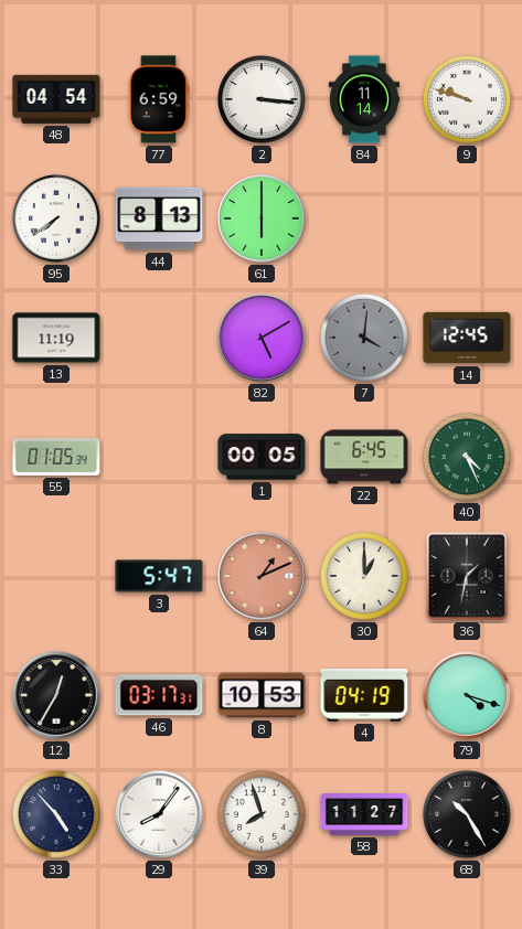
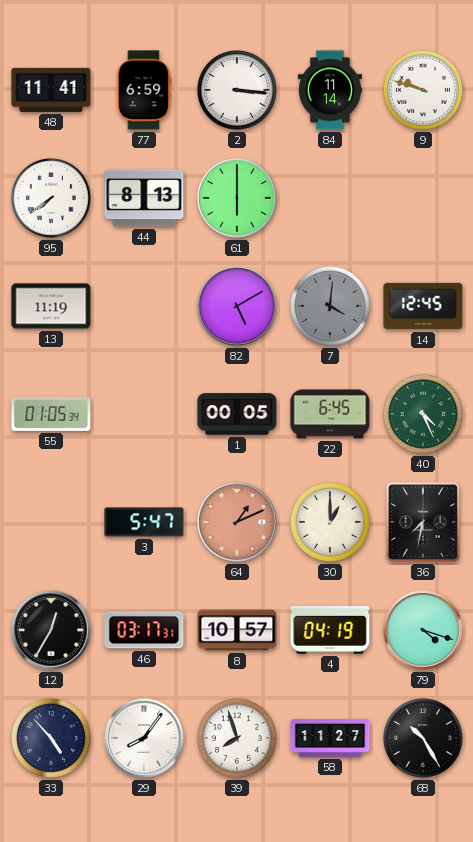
48: 04:54 -> 11:41
36: 1:32 -> 7:32
8: 10:53 -> 10:57
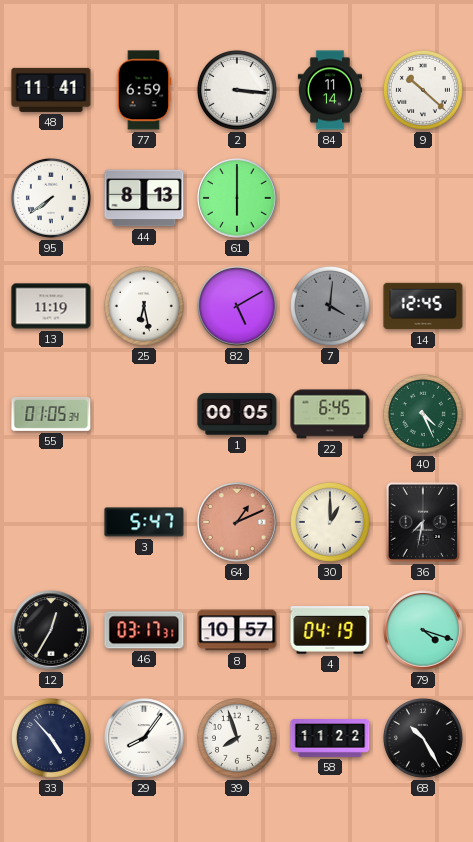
9: 9:48 -> 10:22
25: none -> 6:28
58: 11:27 -> 11:22
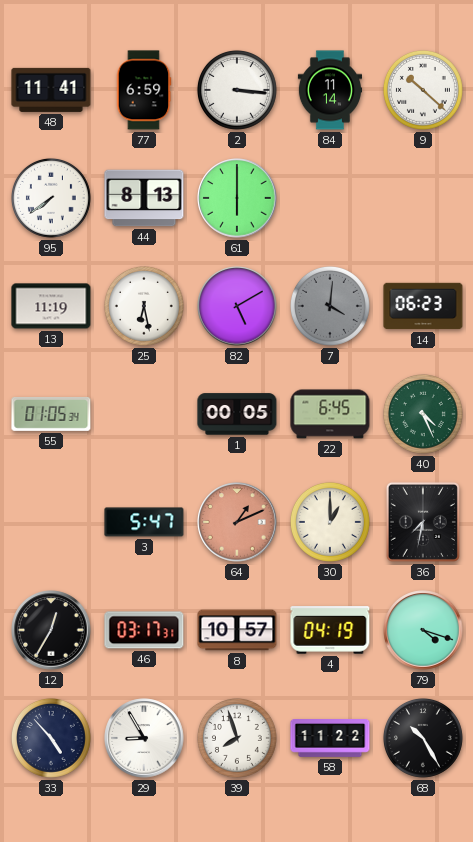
14: 12:45 -> 06:23
29: 8:06 -> 8:55
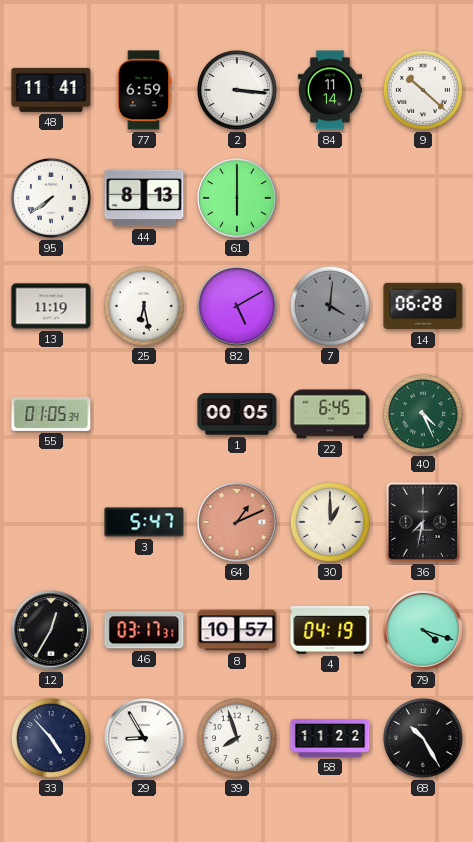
14: 06:23 -> 06:28
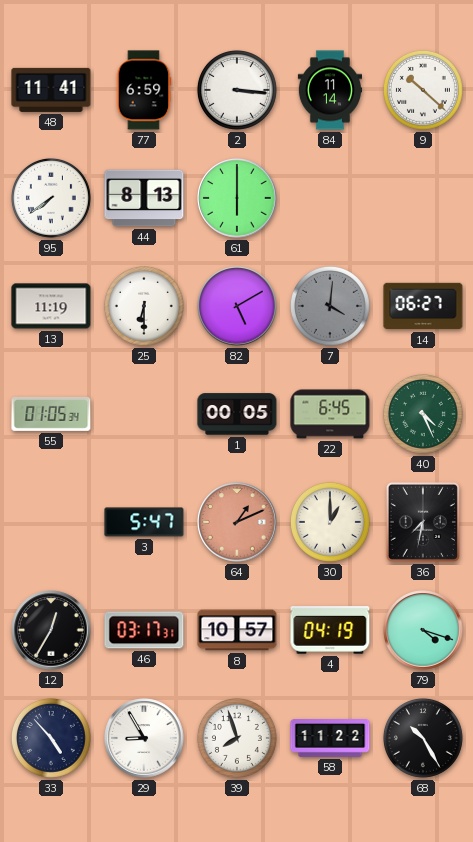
25: 6:28 -> 6:30
14: 06:28 -> 06:27
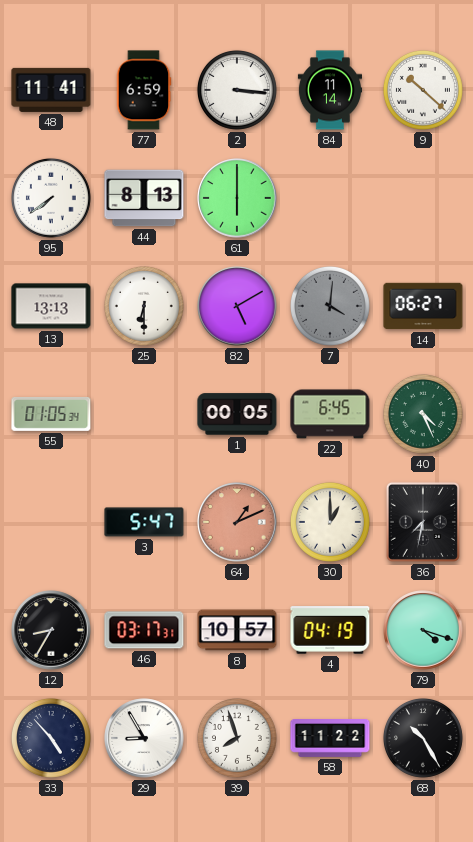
13: 11:19 -> 13:13
12: 12:35 -> 8:35
